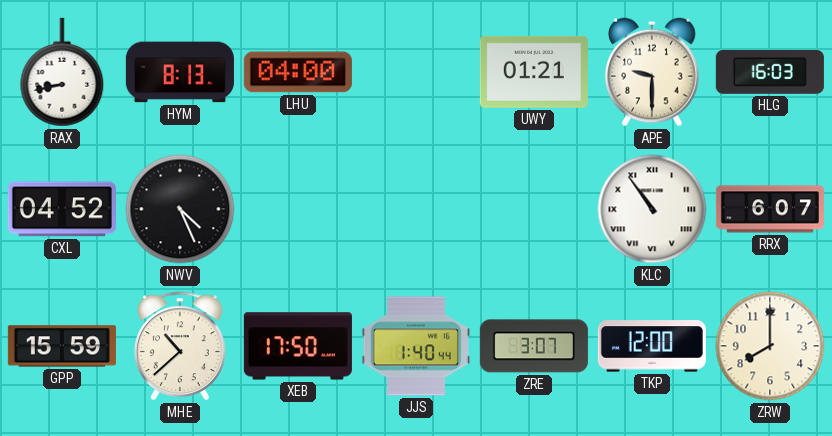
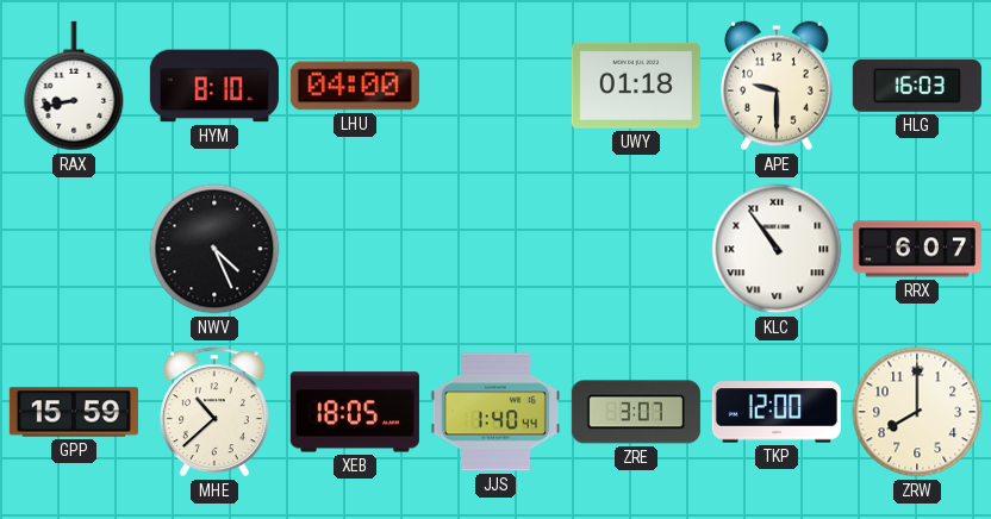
HYM: 8:13 -> 8:10
UWY: 01:21 -> 01:18
CXL: 04:52 -> none
XEB: 17:50 -> 18:05
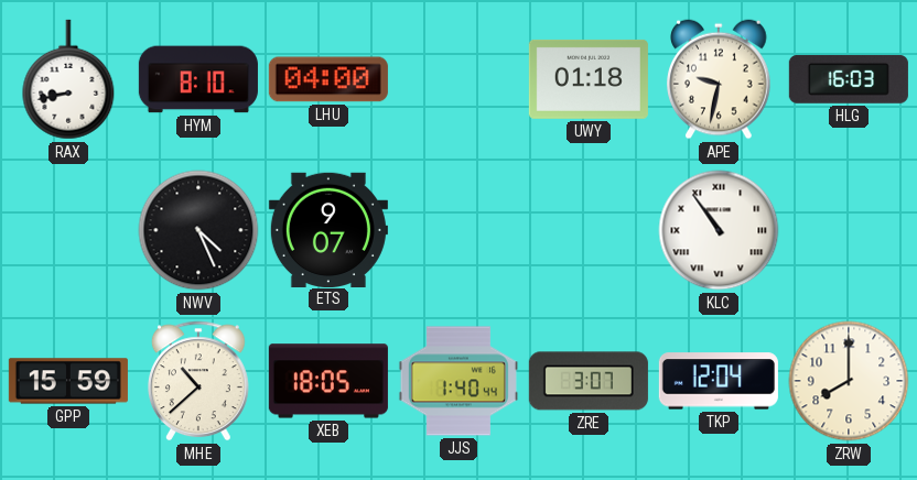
APE: 9:30 -> 9:32
ETS: none -> 9:07
RRX: 6:07 -> none
TKP: 12:00 -> 12:04
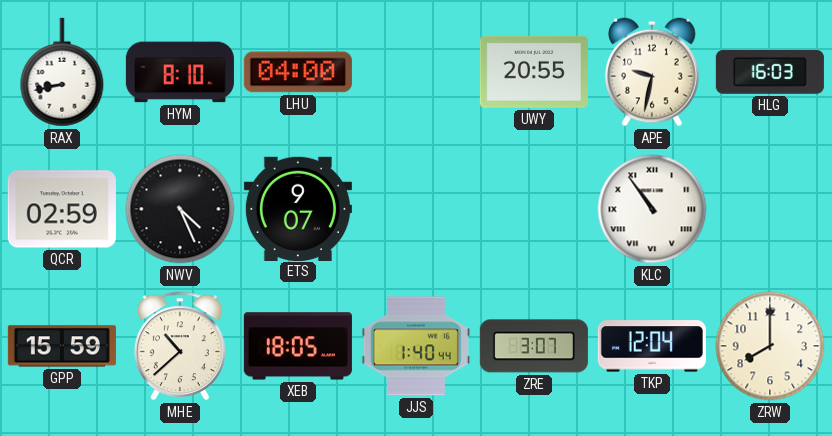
UWY: 01:18 -> 20:55
QCR: none -> 02:59
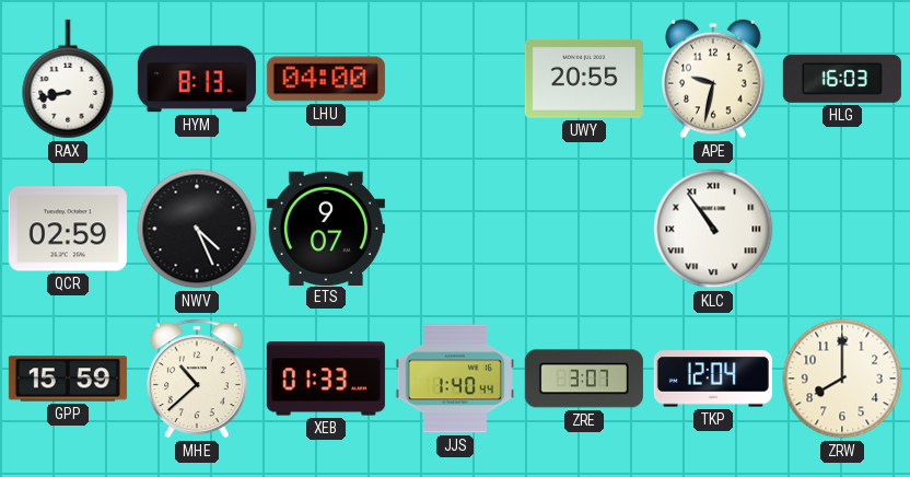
HYM: 8:10 -> 8:13
XEB: 18:05 -> 01:33
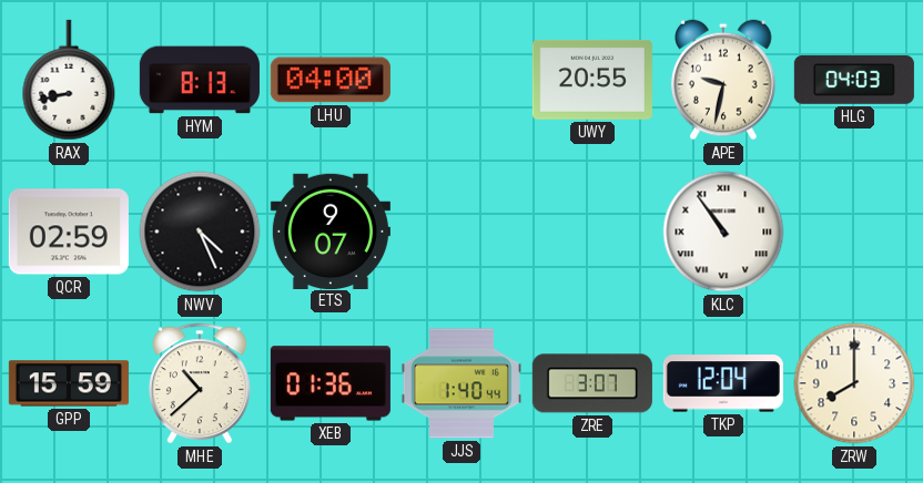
HLG: 16:03 -> 04:03
XEB: 01:33 -> 01:36
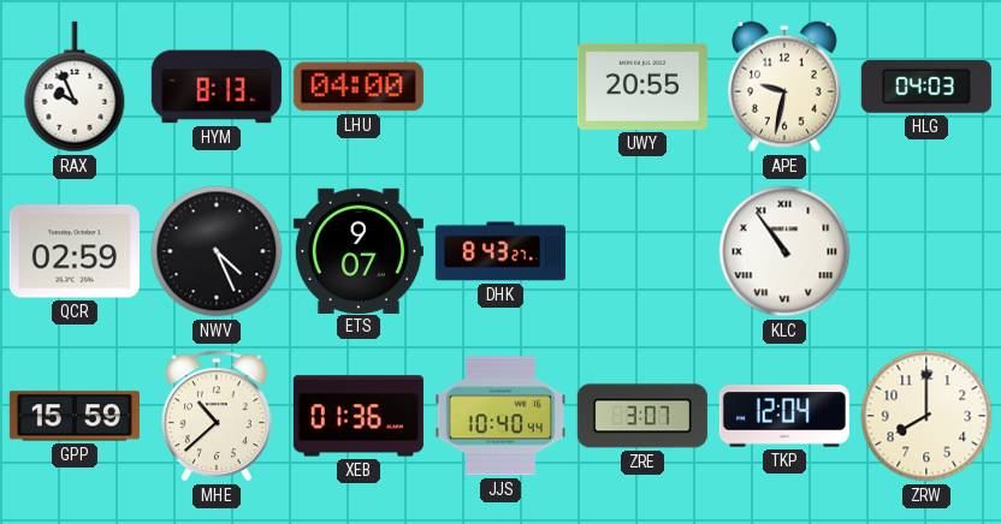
RAX: 8:43 -> 9:56
DHK: none -> 8:43
JJS: 1:40 -> 10:40
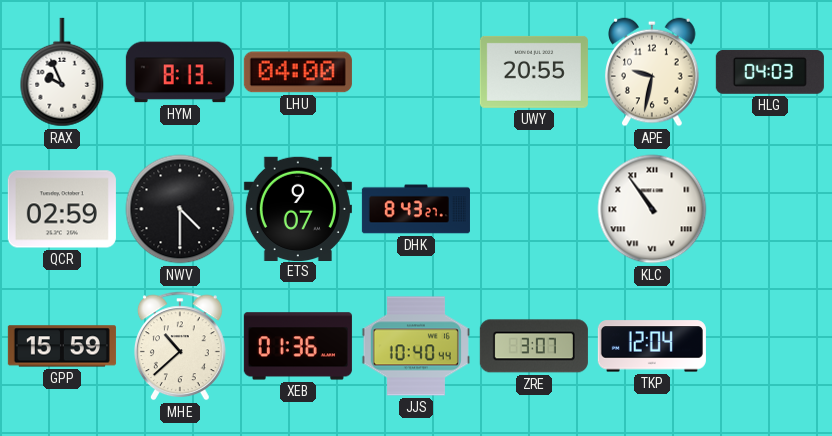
NWV: 4:26 -> 4:30
ZRW: 8:00 -> none
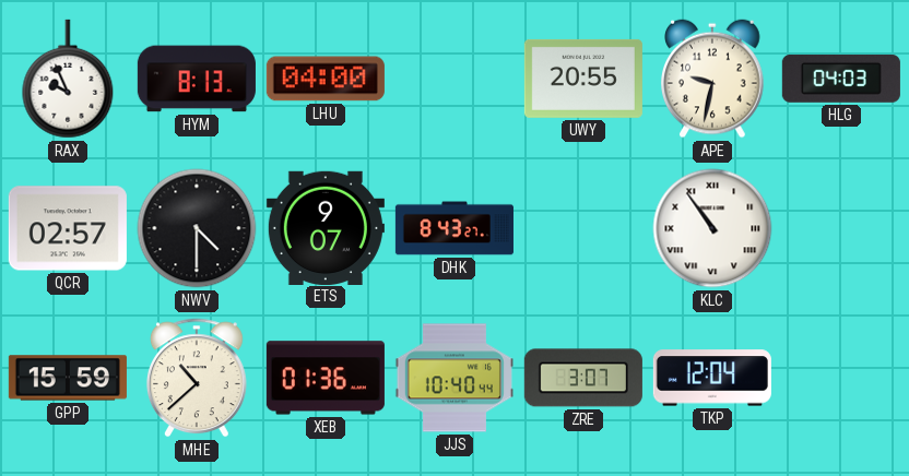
QCR: 02:59 -> 02:57
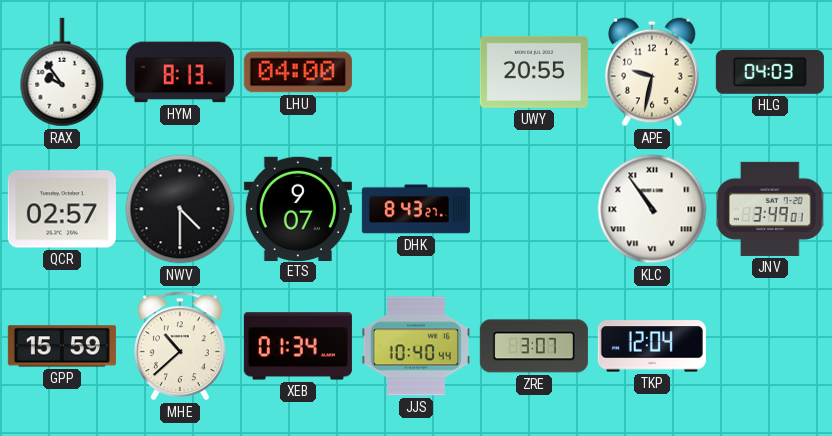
RAX: 9:56 -> 9:54
JNV: none -> 3:49
XEB: 01:36 -> 01:34
